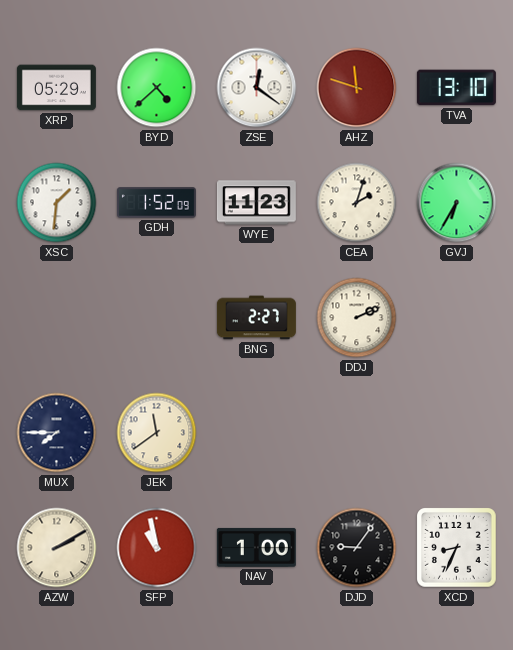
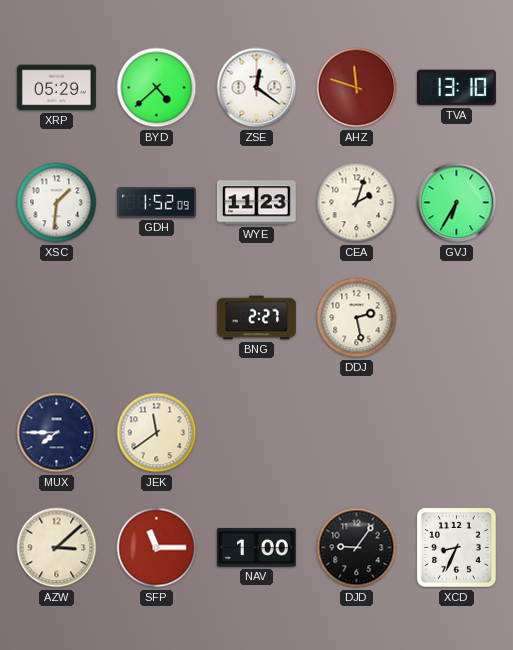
DDJ: 2:11 -> 2:28
AZW: 2:10 -> 3:08
SFP: 10:58 -> 11:15
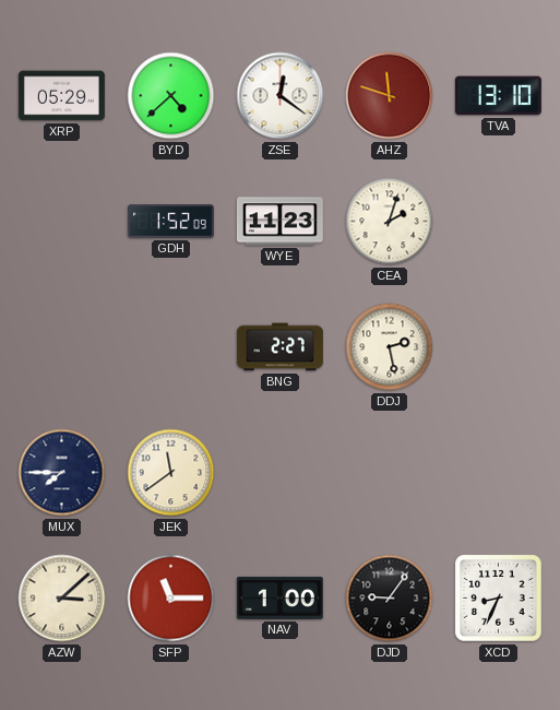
XSC: 1:31 -> none
GVJ: 6:35 -> none
